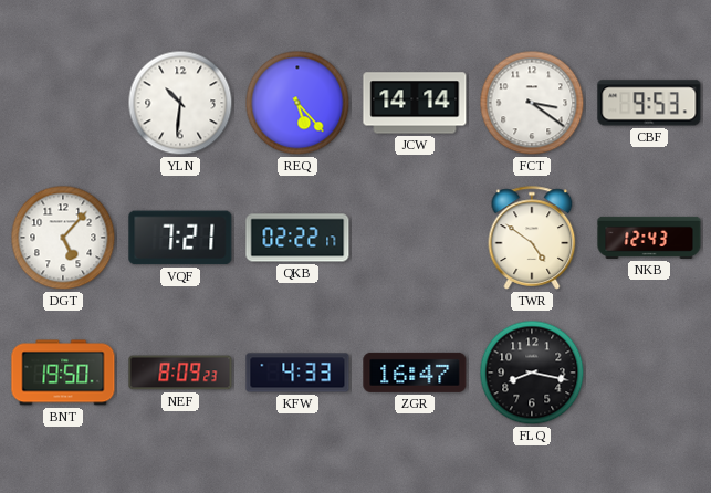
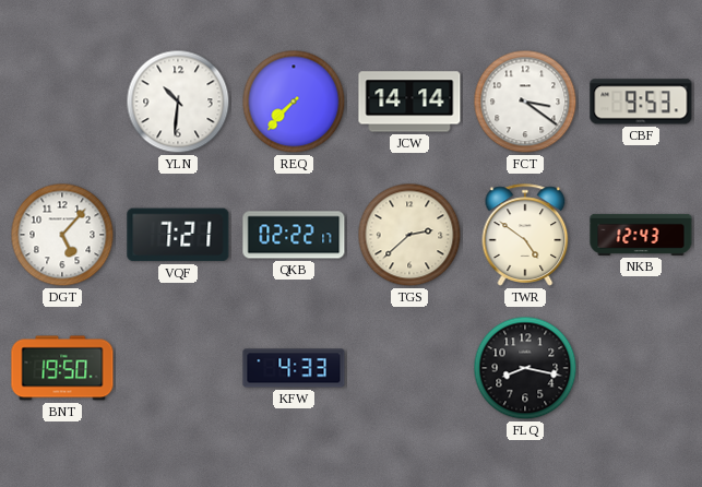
REQ: 5:23 -> 7:37
TGS: none -> 2:38
NEF: 8:09 -> none
ZGR: 16:47 -> none
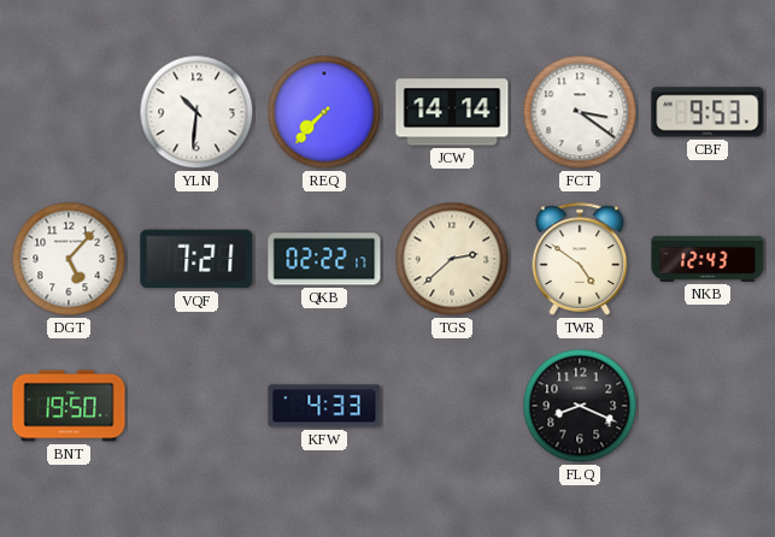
FLQ: 8:17 -> 8:19
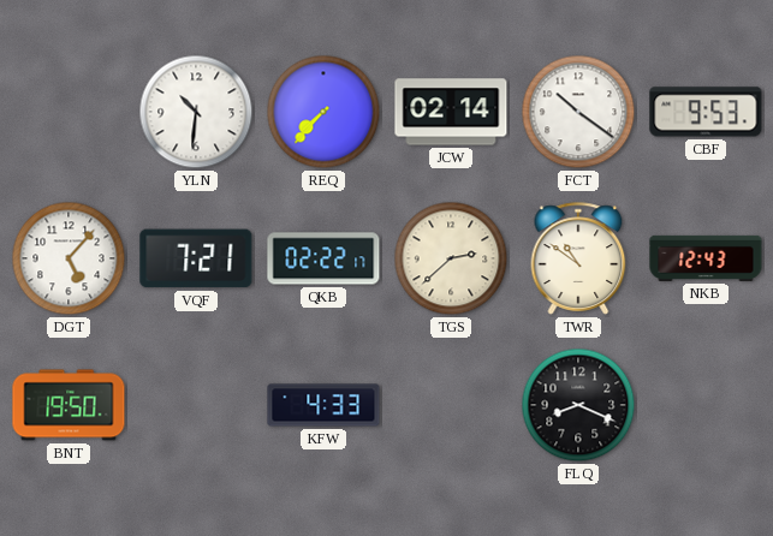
JCW: 14:14 -> 02:14
FCT: 3:21 -> 10:21
TWR: 4:51 -> 10:51
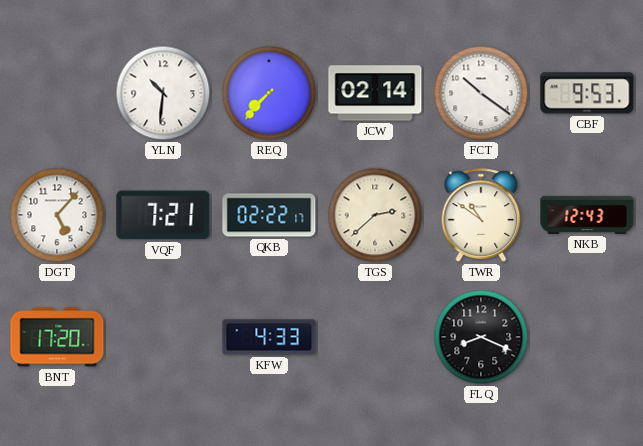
BNT: 19:50 -> 17:20
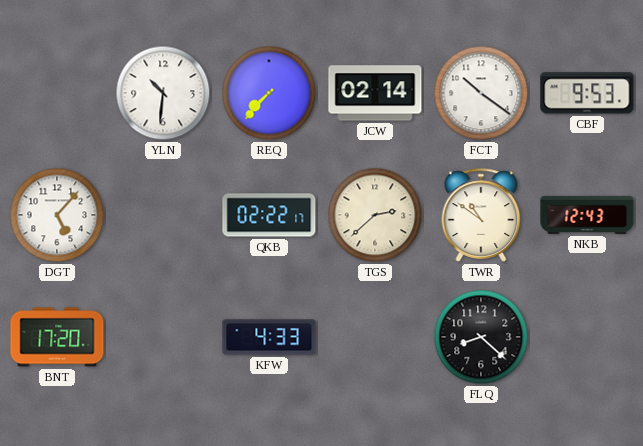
VQF: 7:21 -> none
FLQ: 8:19 -> 8:22
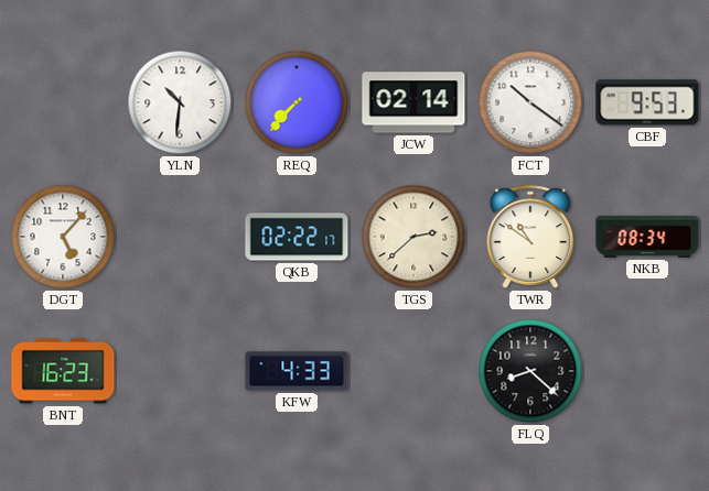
NKB: 12:43 -> 08:34
BNT: 17:20 -> 16:23
